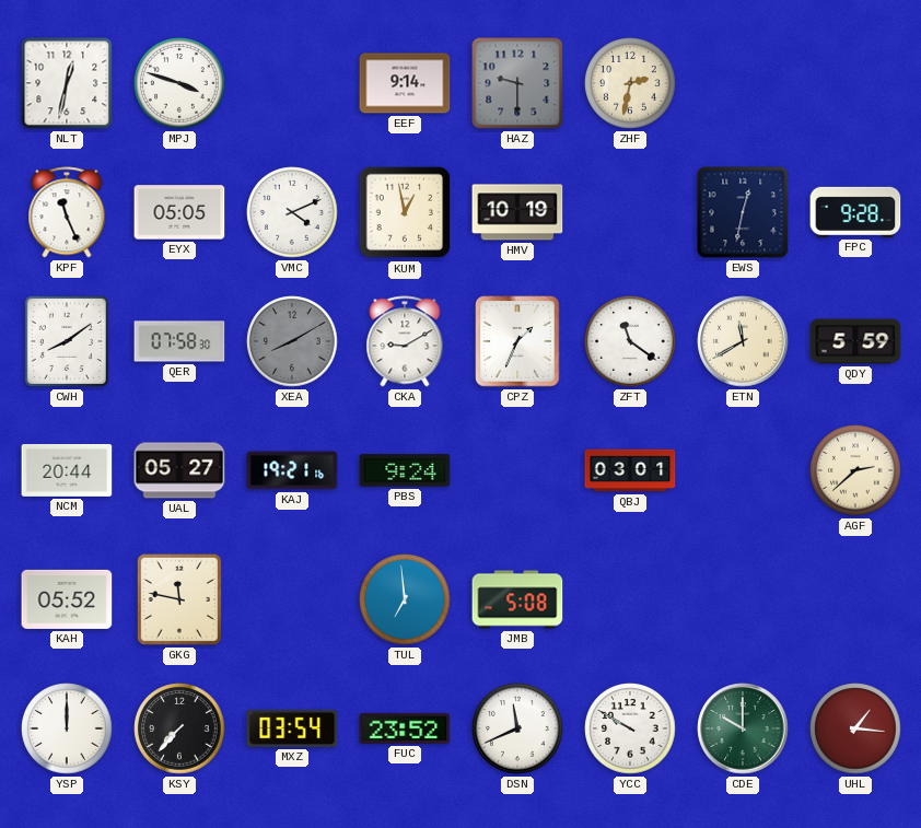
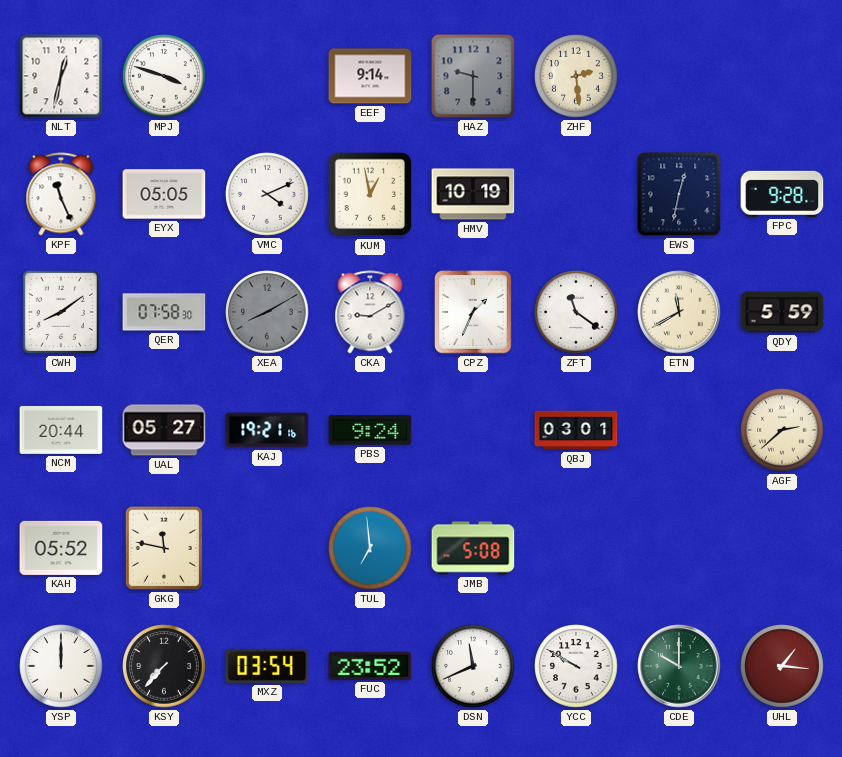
ZHF: 2:32 -> 2:29
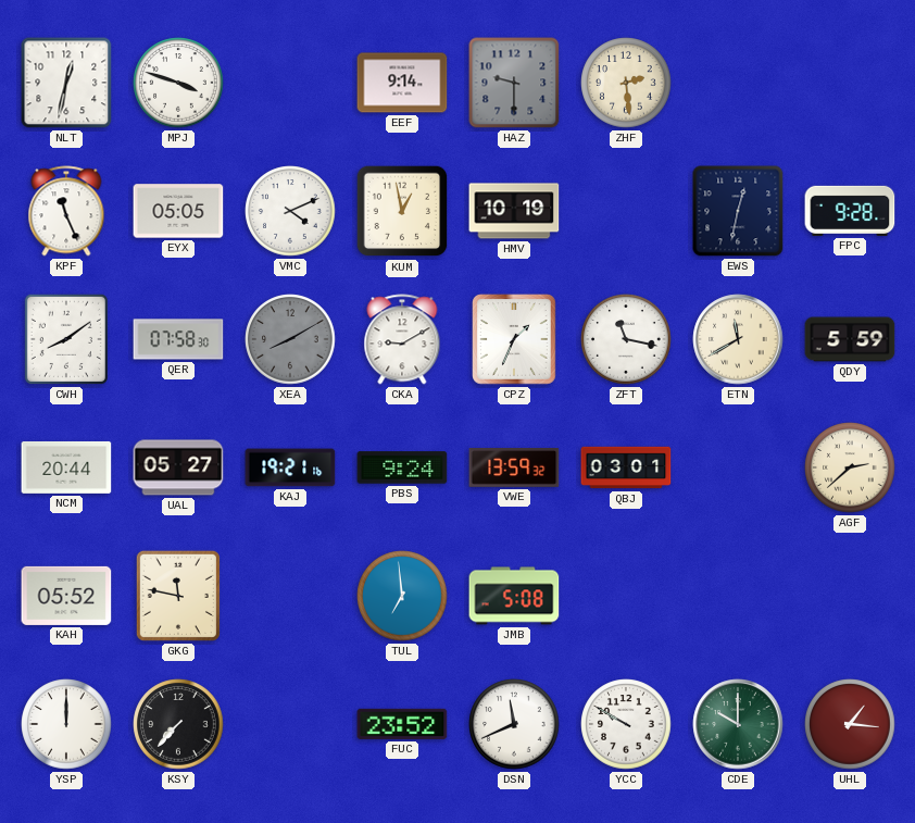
ZFT: 11:21 -> 11:17
VWE: none -> 13:59
MXZ: 03:54 -> none
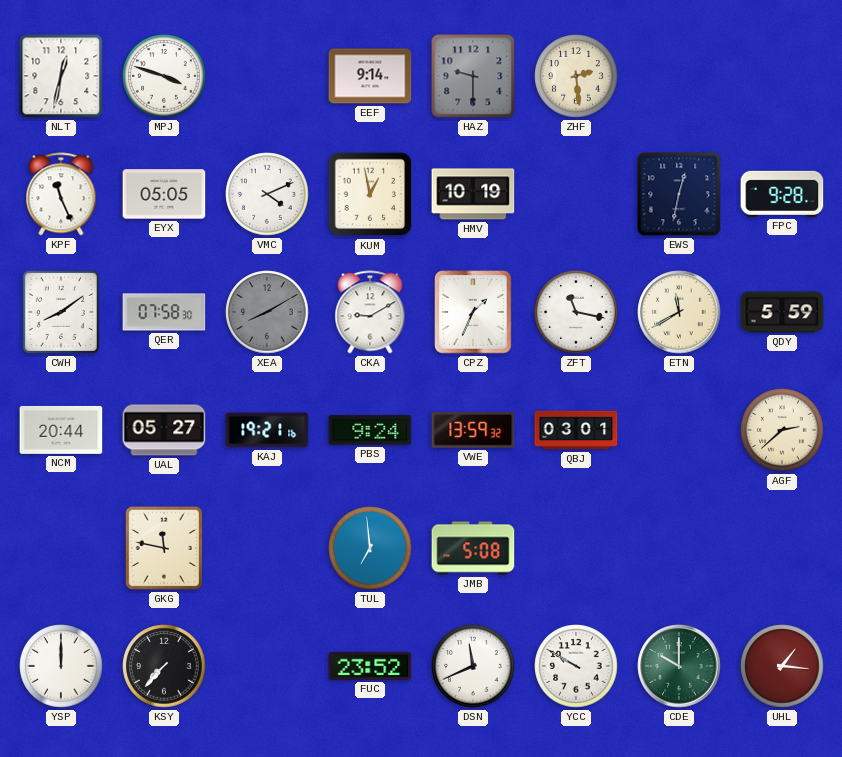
KAH: 05:52 -> none
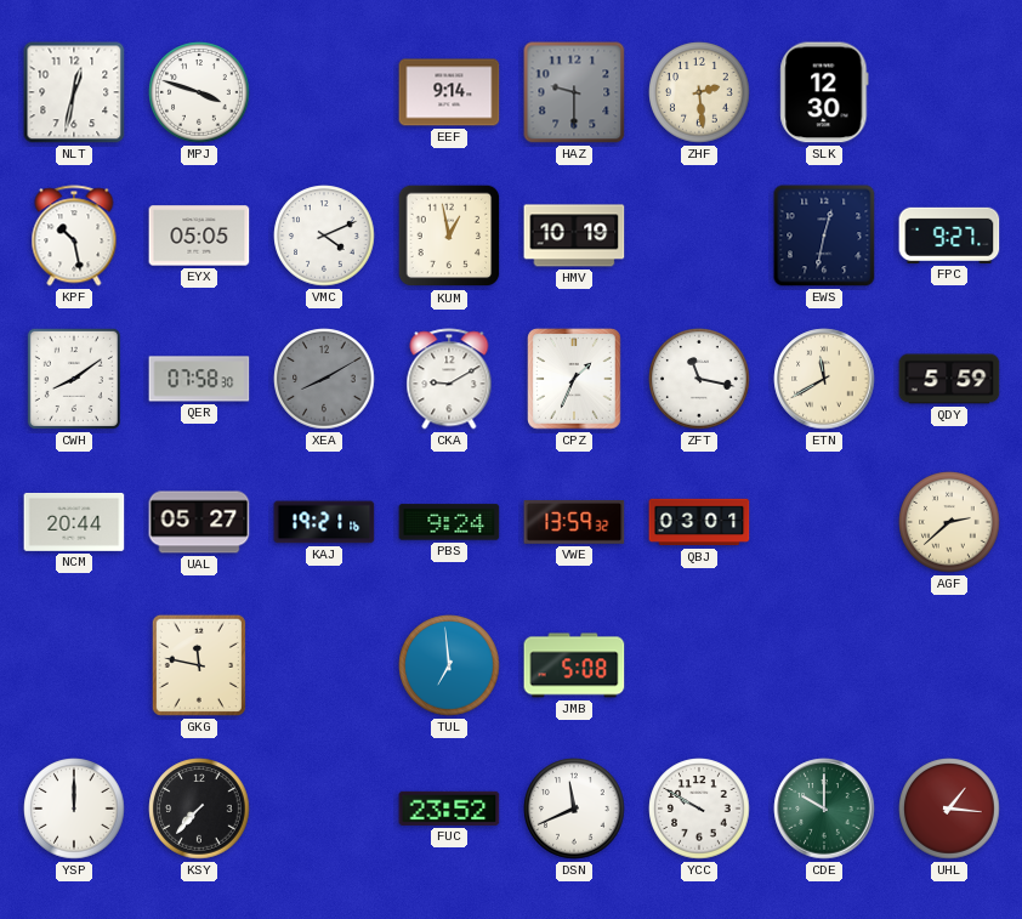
SLK: none -> 12:30
KPF: 11:26 -> 10:28
FPC: 9:28 -> 9:27
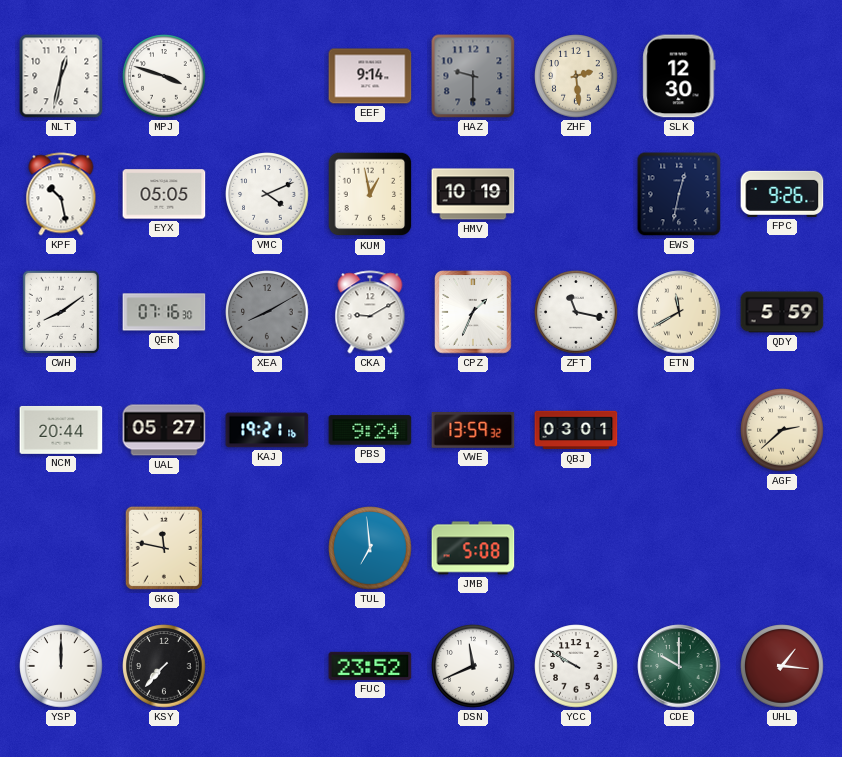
FPC: 9:27 -> 9:26
QER: 07:58 -> 07:16
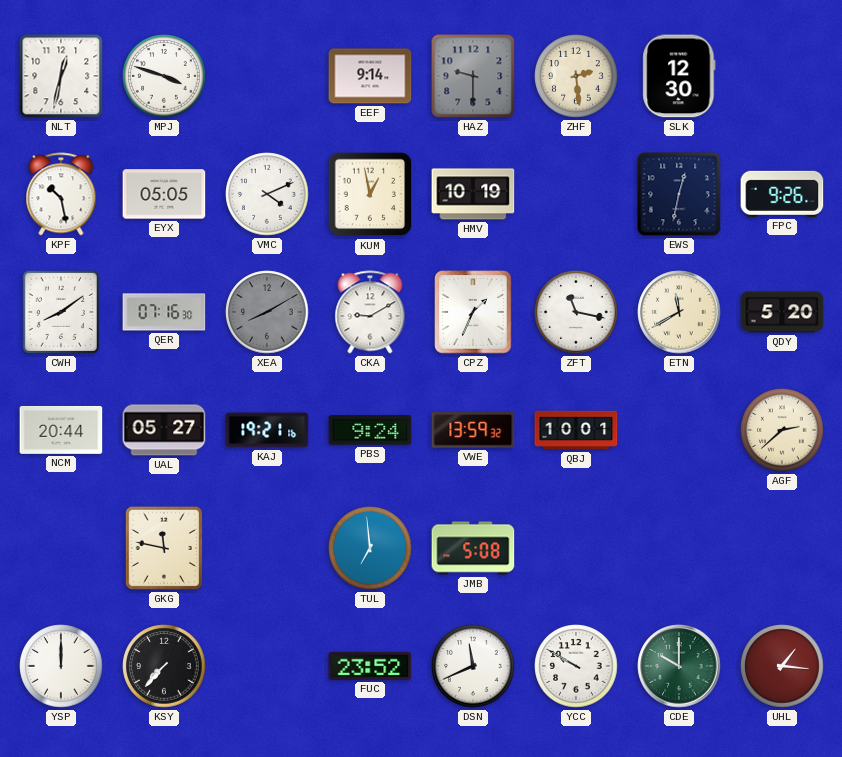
QDY: 5:59 -> 5:20
QBJ: 03:01 -> 10:01
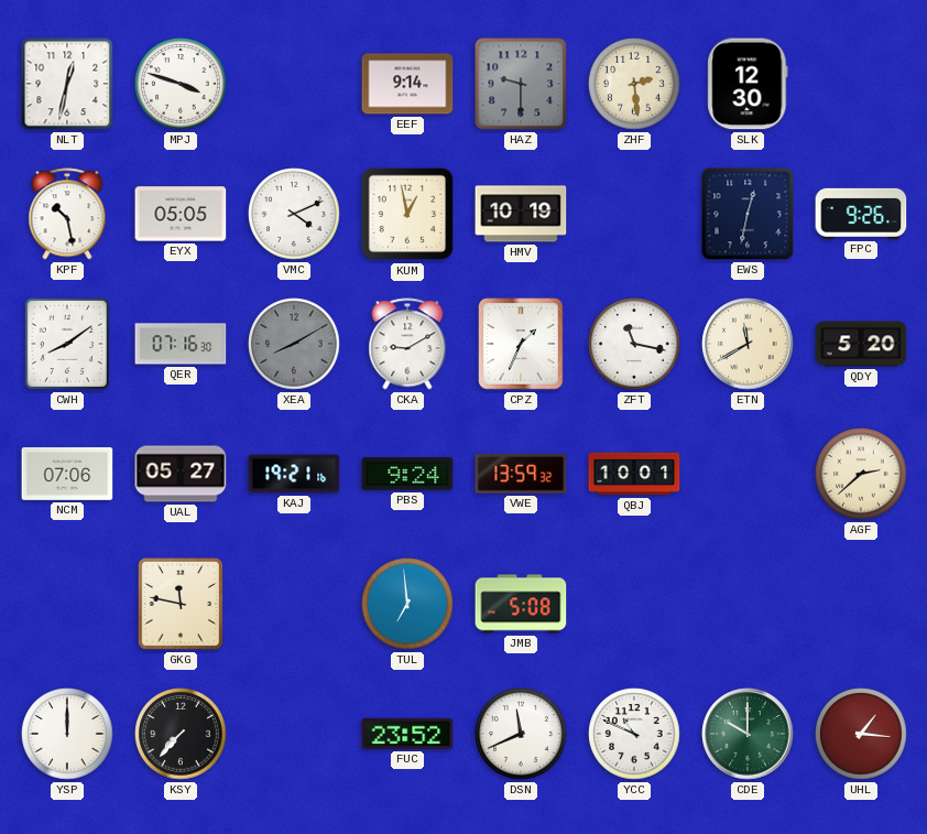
NCM: 20:44 -> 07:06
YCC: 9:50 -> 10:49
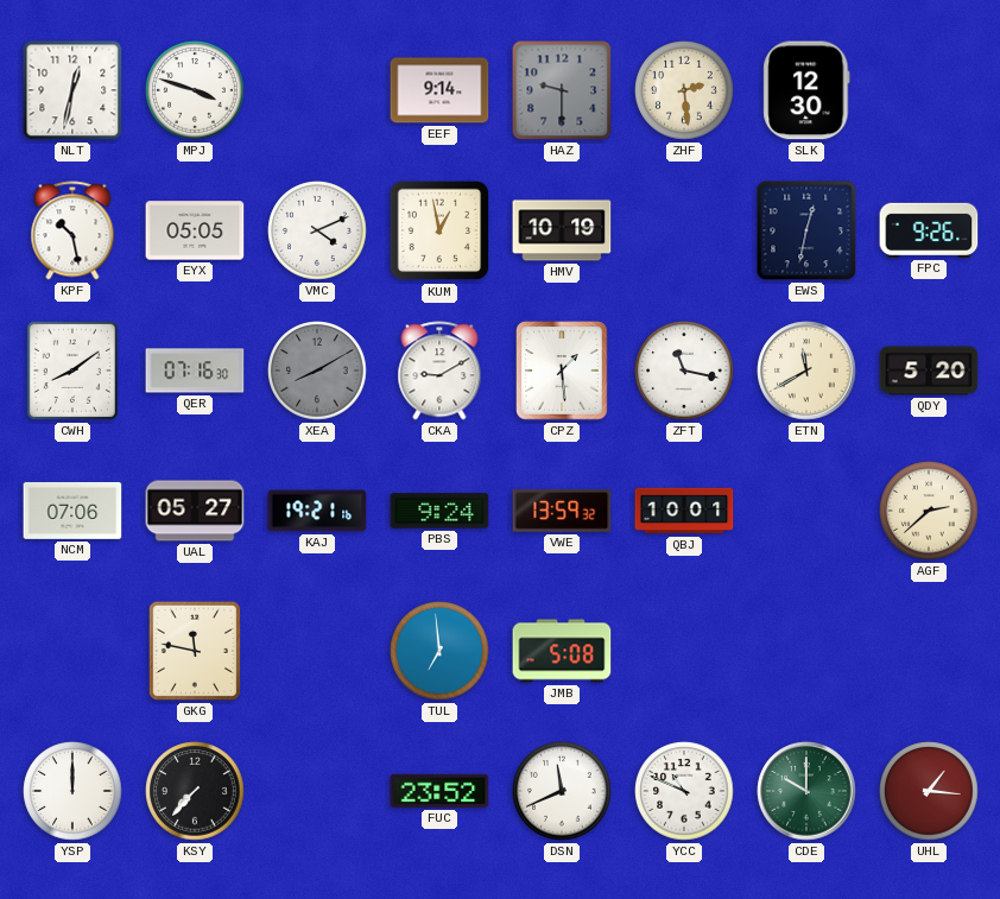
CPZ: 1:34 -> 1:29
